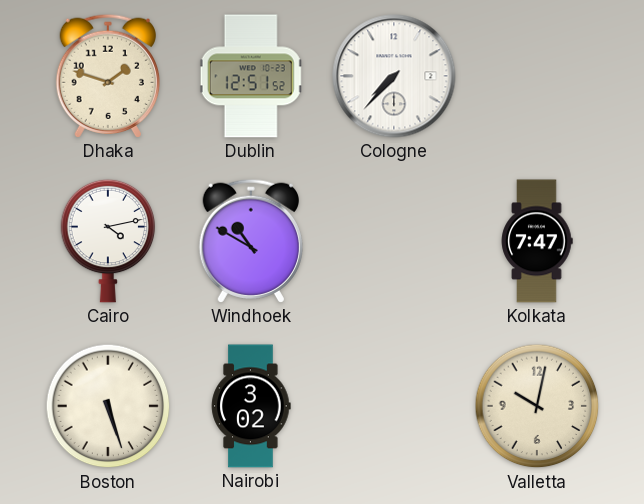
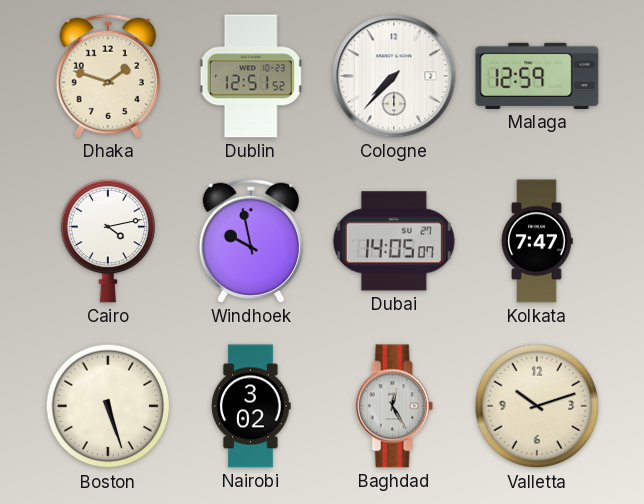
Malaga: none -> 12:59
Windhoek: 10:50 -> 9:58
Dubai: none -> 14:05
Baghdad: none -> 12:25
Valletta: 10:02 -> 10:12
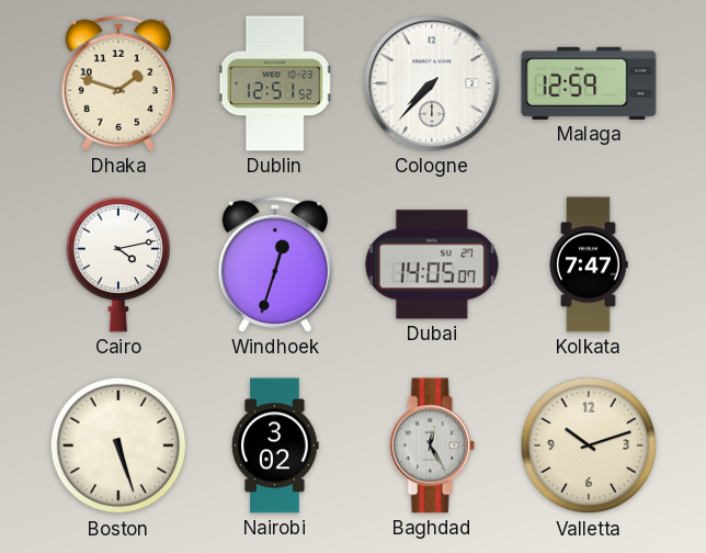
Windhoek: 9:58 -> 12:33
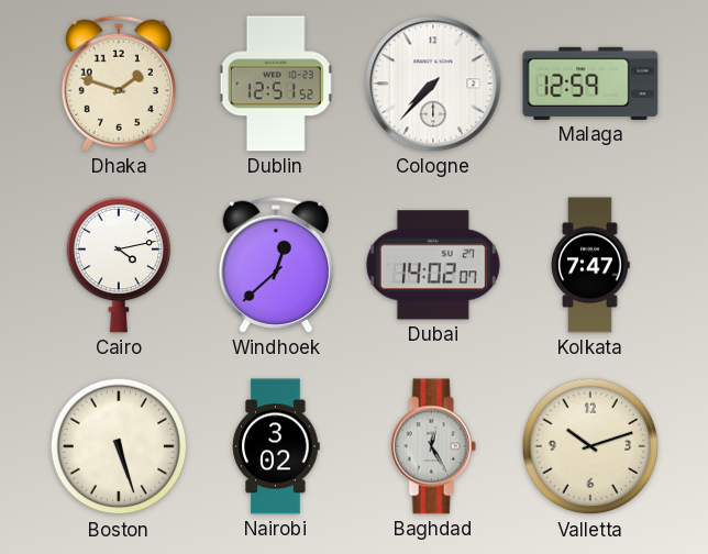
Windhoek: 12:33 -> 12:38
Dubai: 14:05 -> 14:02
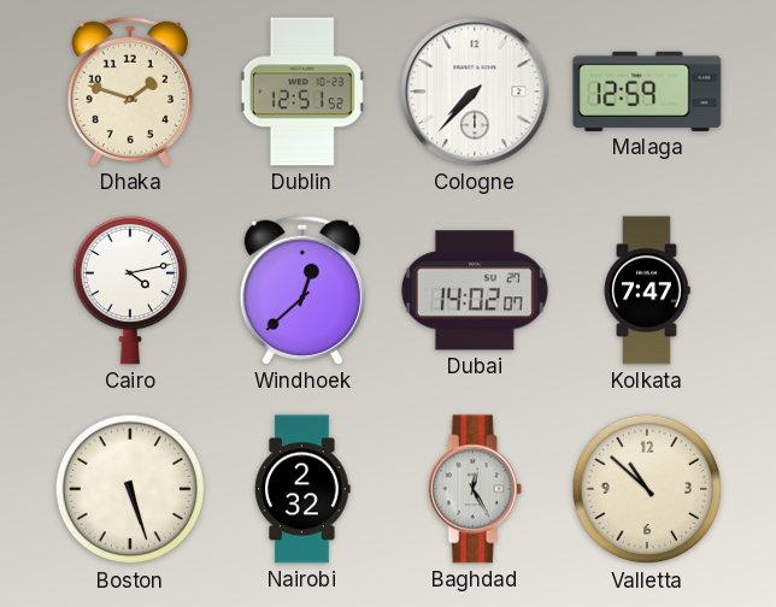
Nairobi: 3:02 -> 2:32
Valletta: 10:12 -> 10:52
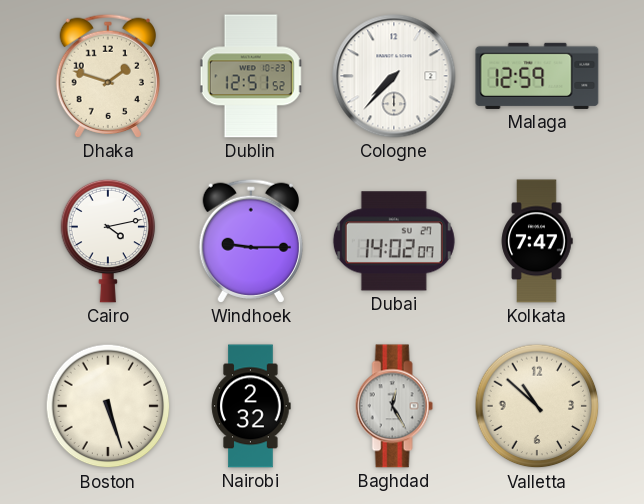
Windhoek: 12:38 -> 9:15
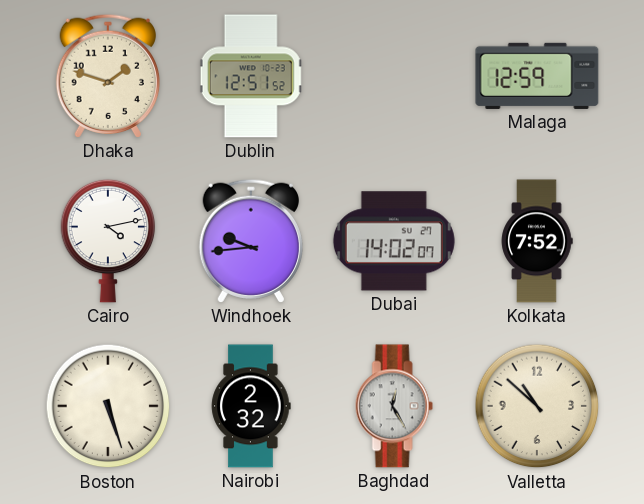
Cologne: 7:37 -> none
Windhoek: 9:15 -> 9:44
Kolkata: 7:47 -> 7:52
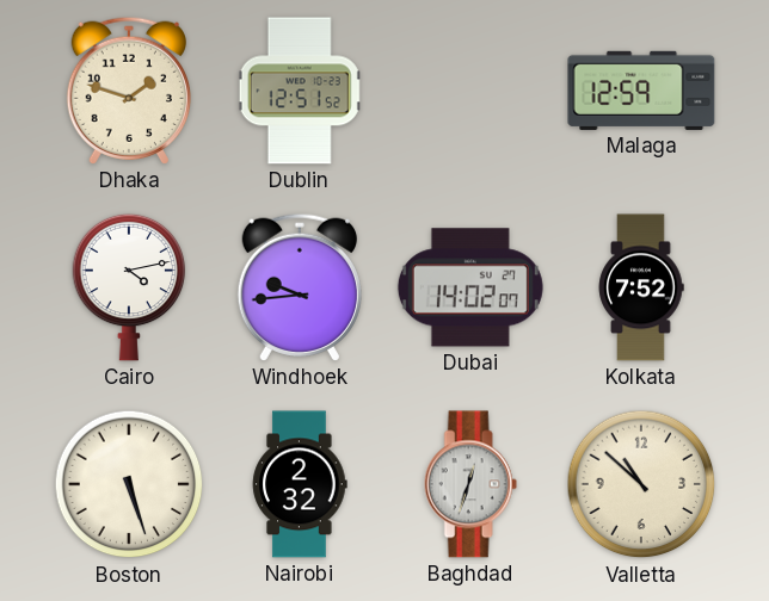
Baghdad: 12:25 -> 12:33
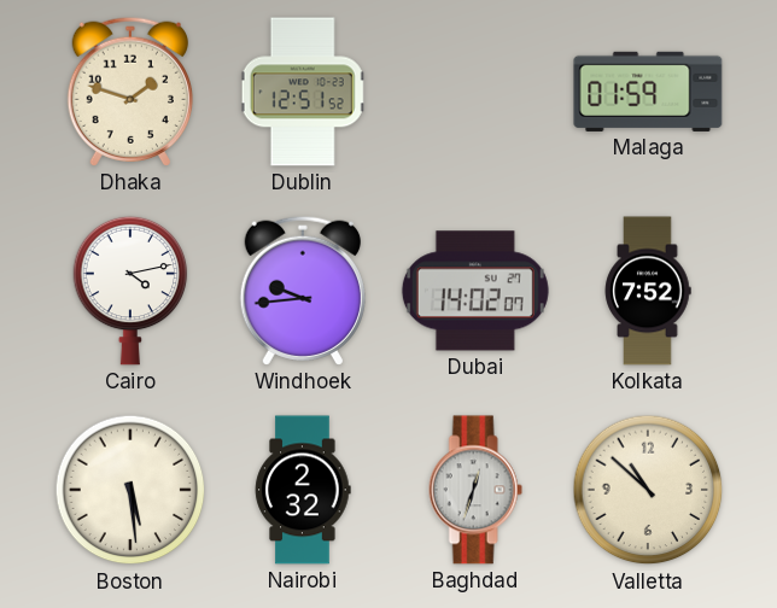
Malaga: 12:59 -> 01:59
Boston: 5:27 -> 5:29
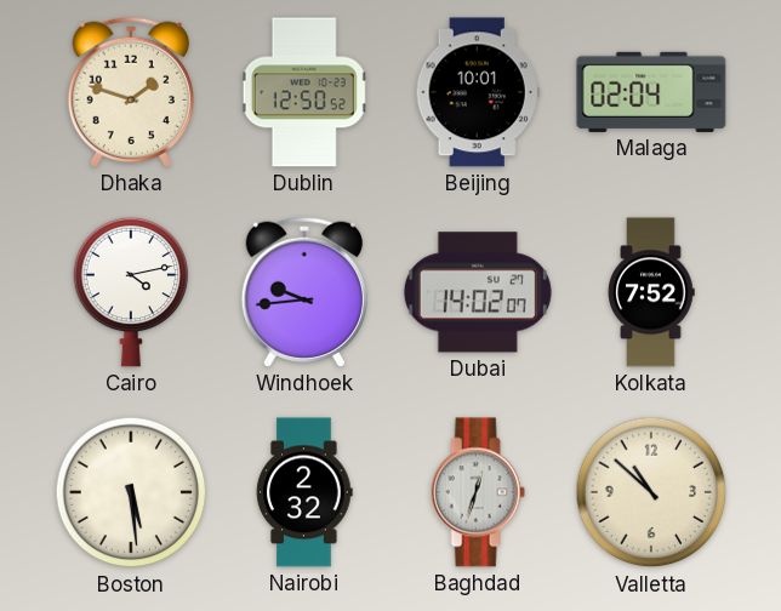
Dublin: 12:51 -> 12:50
Beijing: none -> 10:01
Malaga: 01:59 -> 02:04
